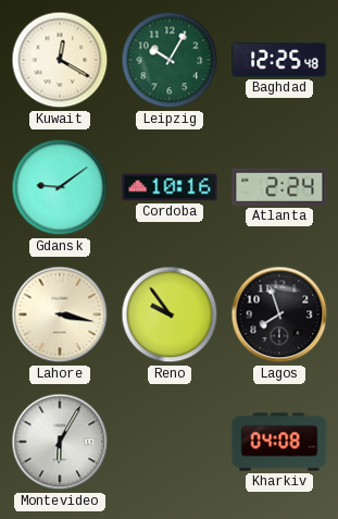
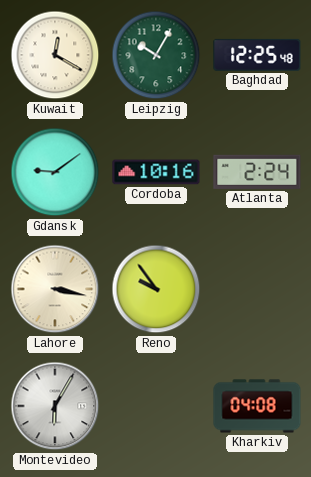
Lagos: 7:57 -> none
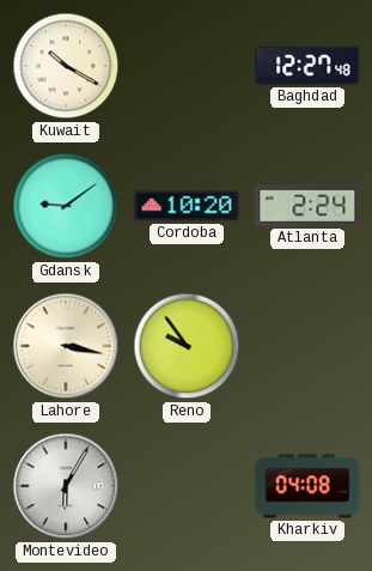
Kuwait: 12:20 -> 10:20
Leipzig: 10:05 -> none
Baghdad: 12:25 -> 12:27
Cordoba: 10:16 -> 10:20
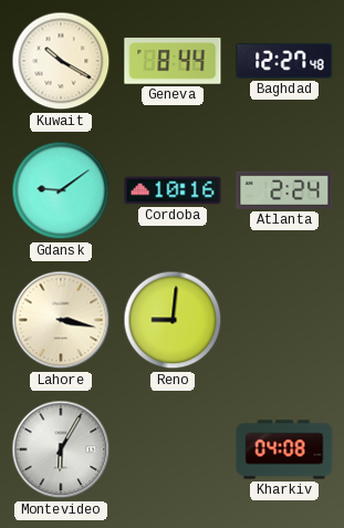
Geneva: none -> 8:44
Cordoba: 10:20 -> 10:16
Reno: 9:54 -> 9:01
